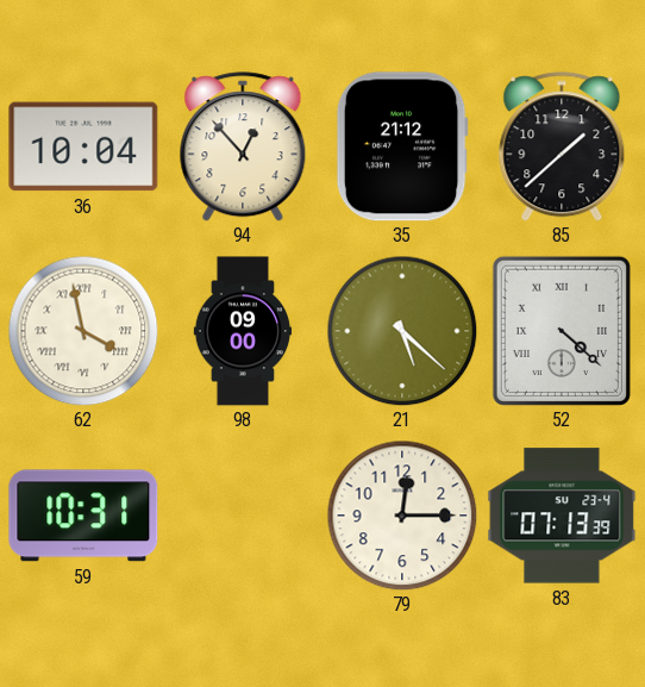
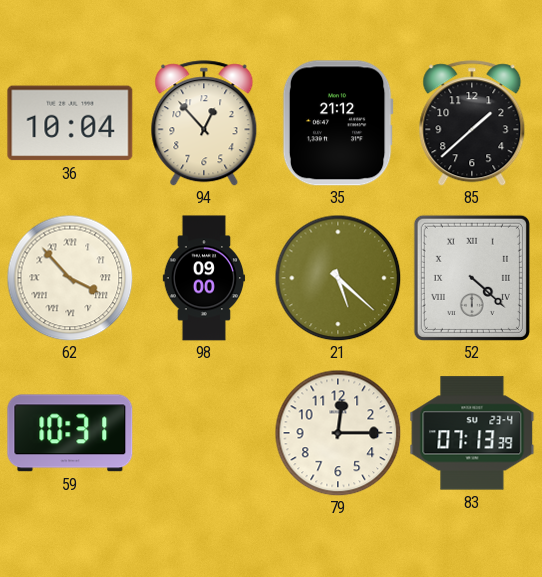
62: 3:58 -> 3:53
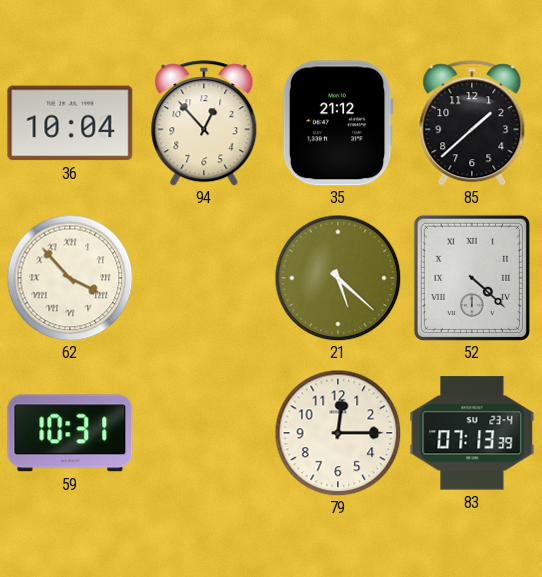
98: 09:00 -> none
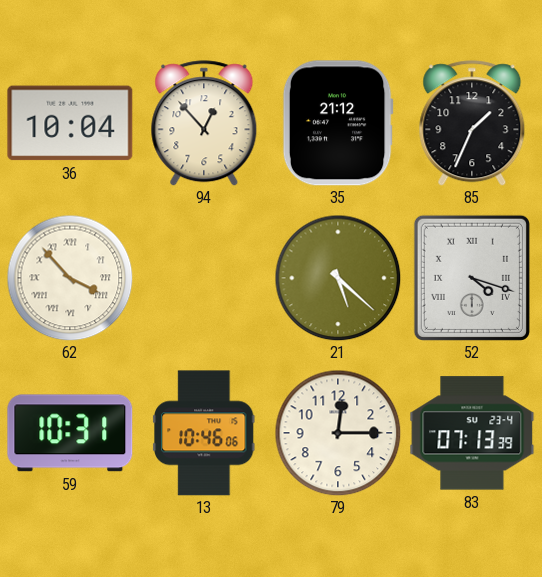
85: 1:38 -> 1:34
52: 4:22 -> 4:18
13: none -> 10:46
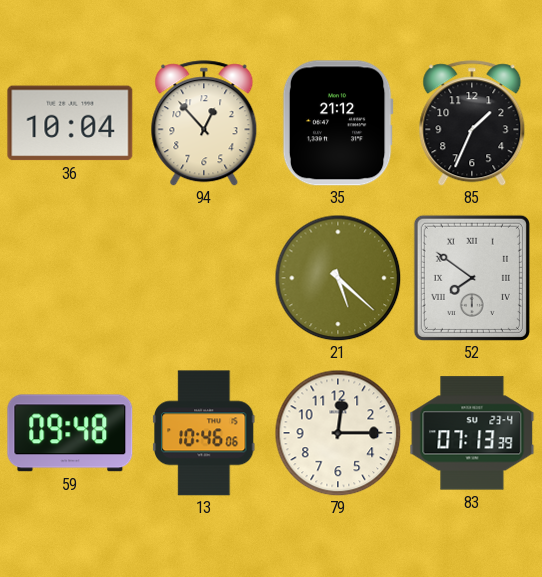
62: 3:53 -> none
52: 4:18 -> 7:51
59: 10:31 -> 09:48
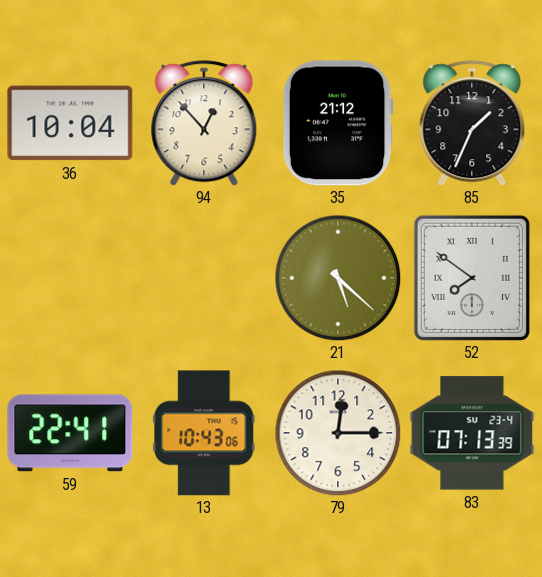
59: 09:48 -> 22:41
13: 10:46 -> 10:43
